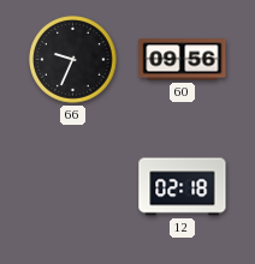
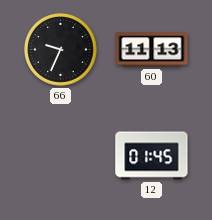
60: 09:56 -> 11:13
12: 02:18 -> 01:45
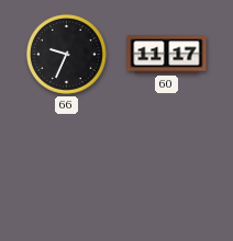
60: 11:13 -> 11:17
12: 01:45 -> none
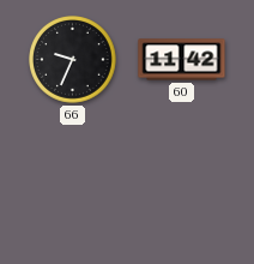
60: 11:17 -> 11:42
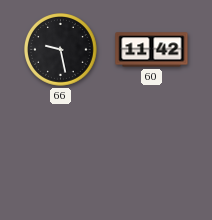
66: 9:34 -> 9:28
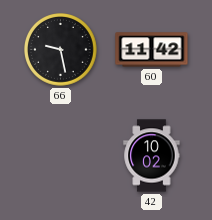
42: none -> 10:02
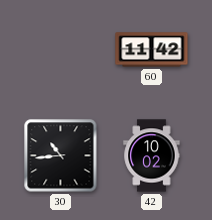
66: 9:28 -> none
30: none -> 10:44
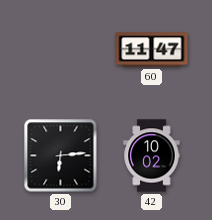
60: 11:42 -> 11:47
30: 10:44 -> 6:14
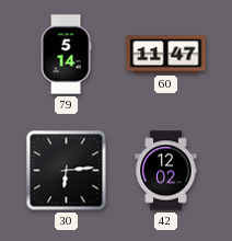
79: none -> 5:14
42: 10:02 -> 12:02
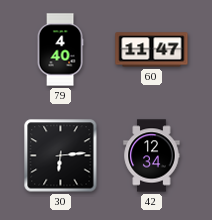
79: 5:14 -> 4:40
42: 12:02 -> 12:34
